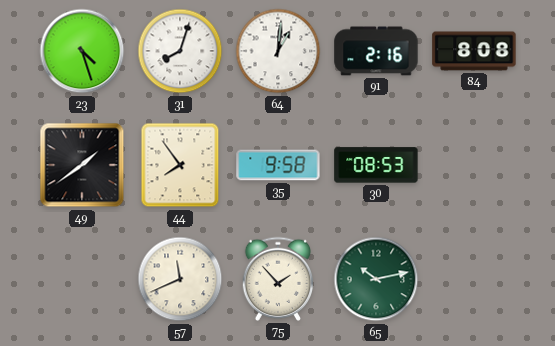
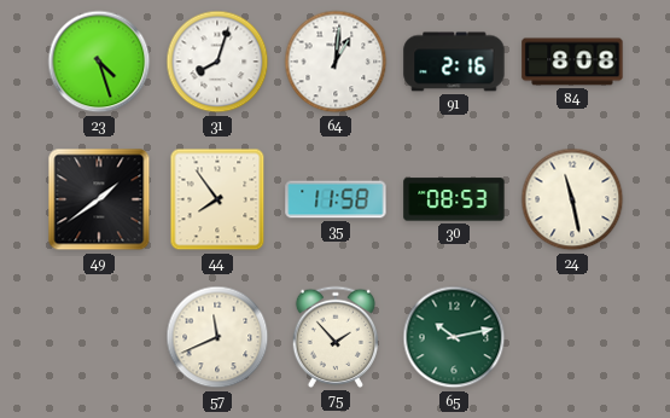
35: 9:58 -> 11:58
24: none -> 11:28
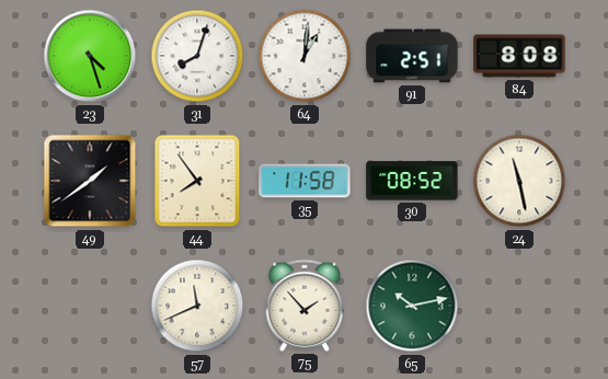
91: 2:16 -> 2:51
30: 08:53 -> 08:52
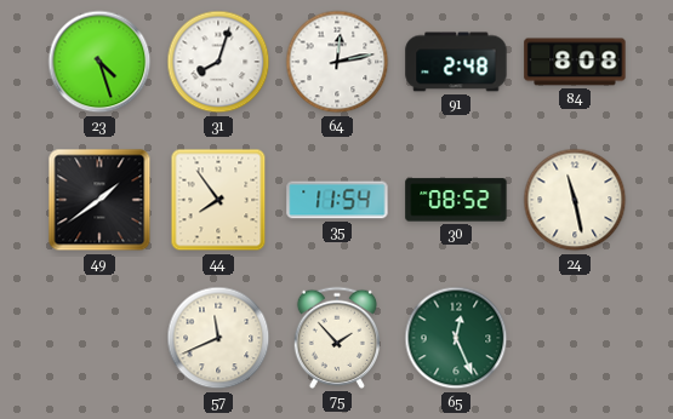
64: 1:01 -> 12:13
91: 2:51 -> 2:48
35: 11:58 -> 11:54
65: 10:13 -> 12:26
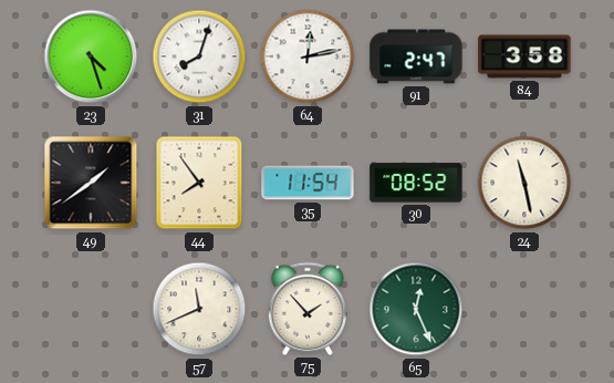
91: 2:48 -> 2:47
84: 8:08 -> 3:58
